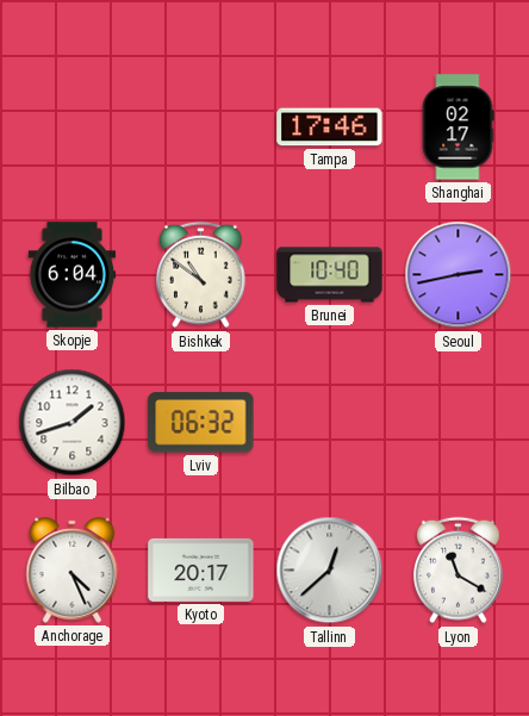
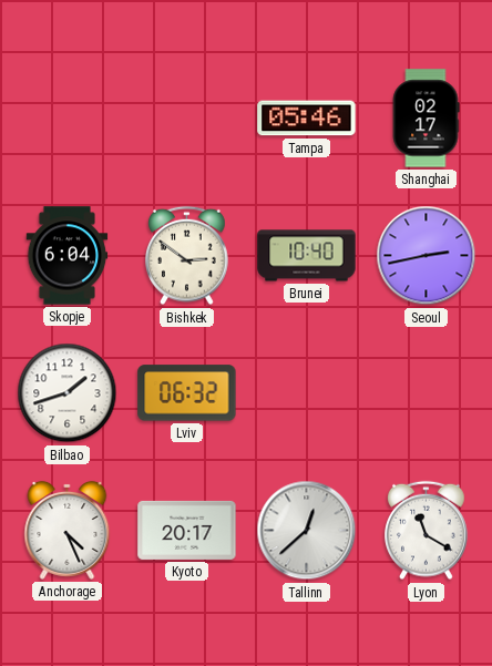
Tampa: 17:46 -> 05:46
Bishkek: 10:51 -> 2:51
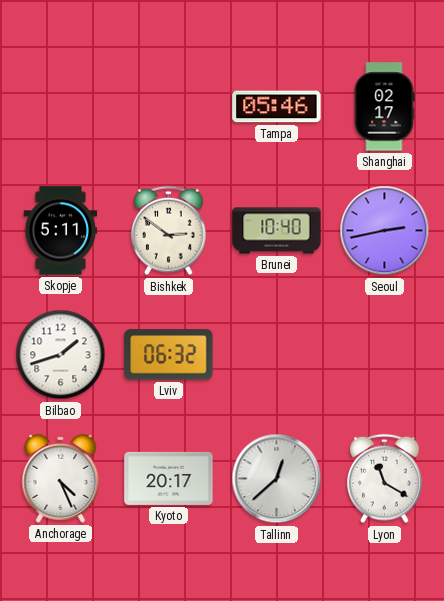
Skopje: 6:04 -> 5:11
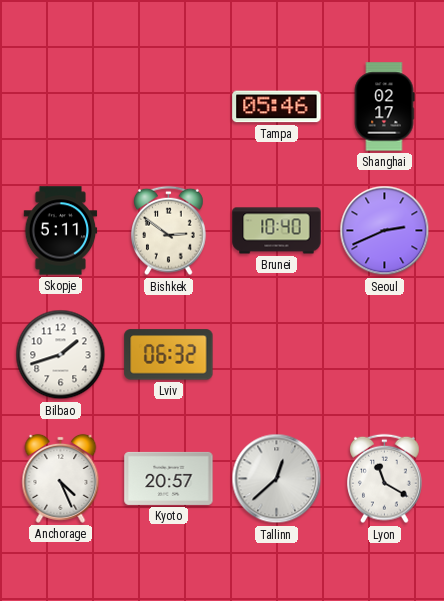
Seoul: 2:43 -> 2:41
Kyoto: 20:17 -> 20:57
